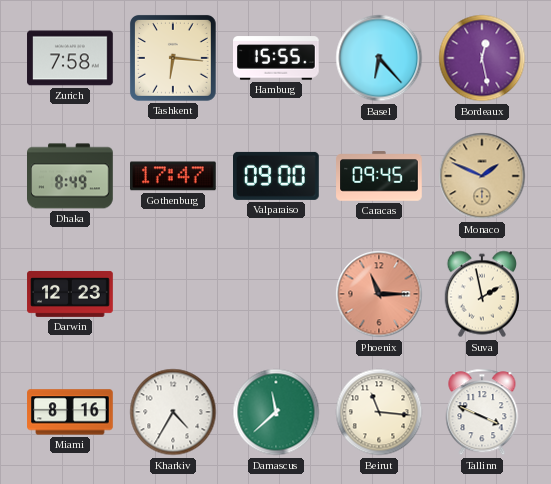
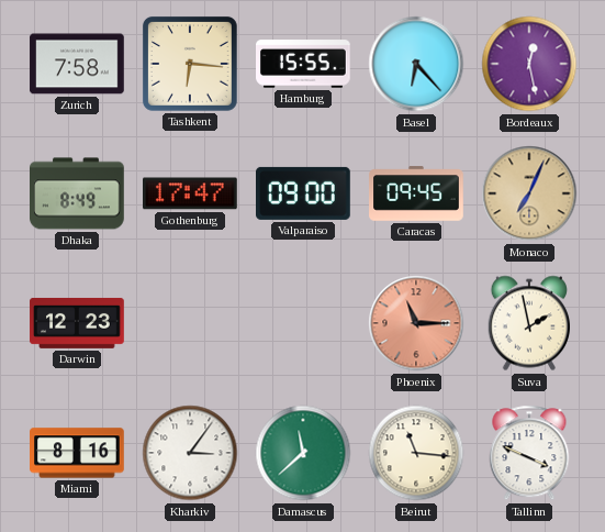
Monaco: 1:49 -> 7:04
Kharkiv: 4:35 -> 3:06
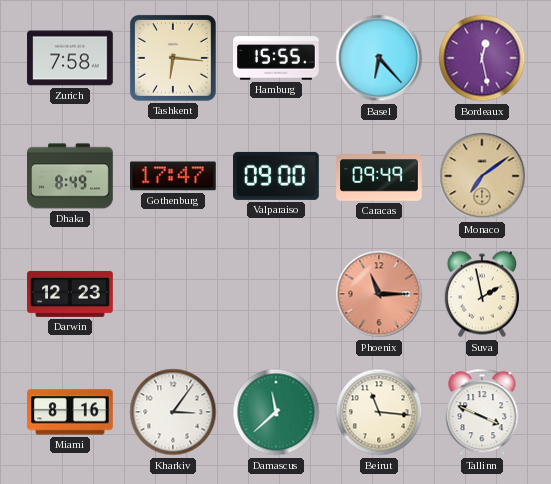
Caracas: 09:45 -> 09:49
Monaco: 7:04 -> 7:09
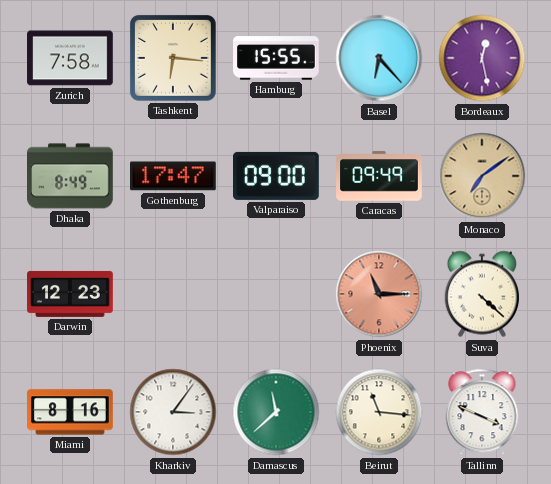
Suva: 1:58 -> 4:22
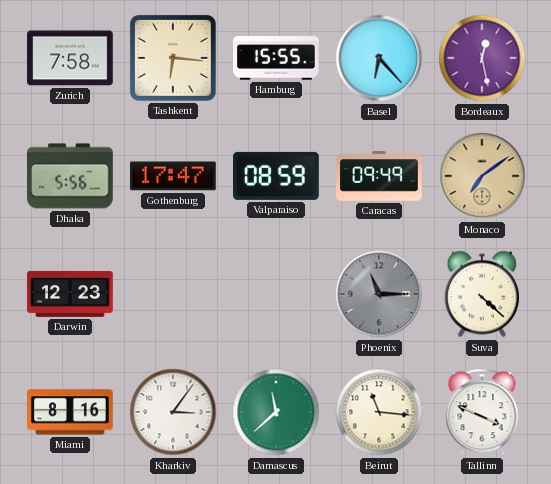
Dhaka: 8:49 -> 5:56
Valparaiso: 09:00 -> 08:59
Phoenix dial: salmon -> grey
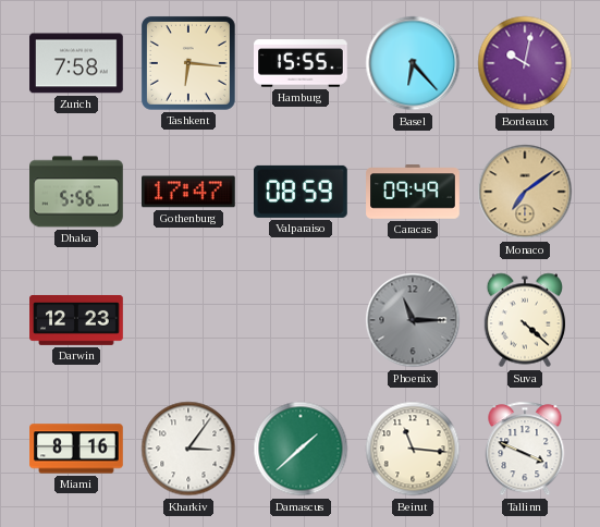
Bordeaux: 12:28 -> 10:02
Damascus: 11:38 -> 1:38
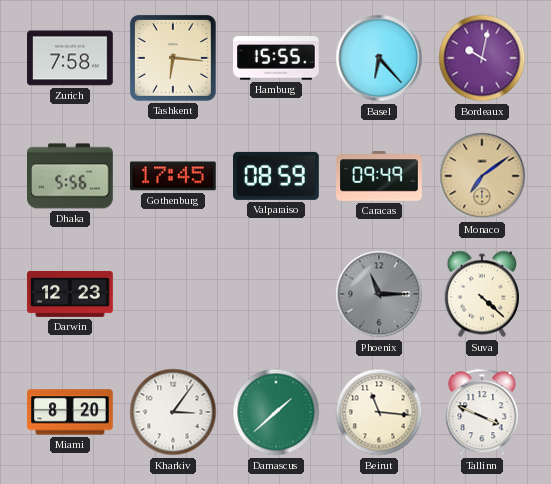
Gothenburg: 17:47 -> 17:45
Miami: 8:16 -> 8:20
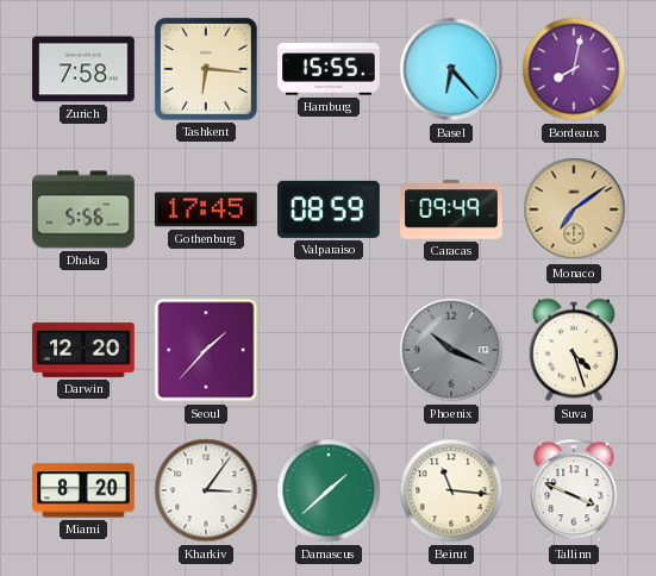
Bordeaux: 10:02 -> 8:02
Darwin: 12:23 -> 12:20
Seoul: none -> 1:37
Phoenix: 11:15 -> 10:19
Suva: 4:22 -> 4:27
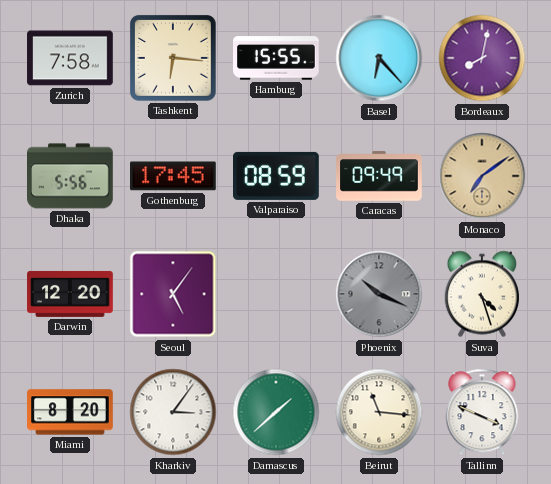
Seoul: 1:37 -> 5:06
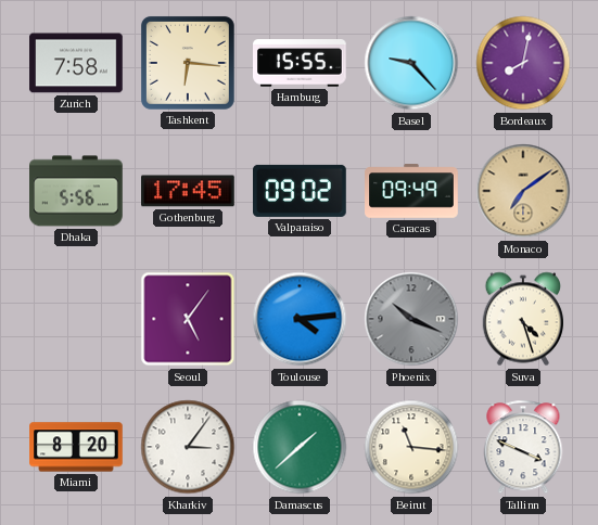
Basel: 6:23 -> 9:23
Valparaiso: 08:59 -> 09:02
Darwin: 12:20 -> none
Toulouse: none -> 4:14
